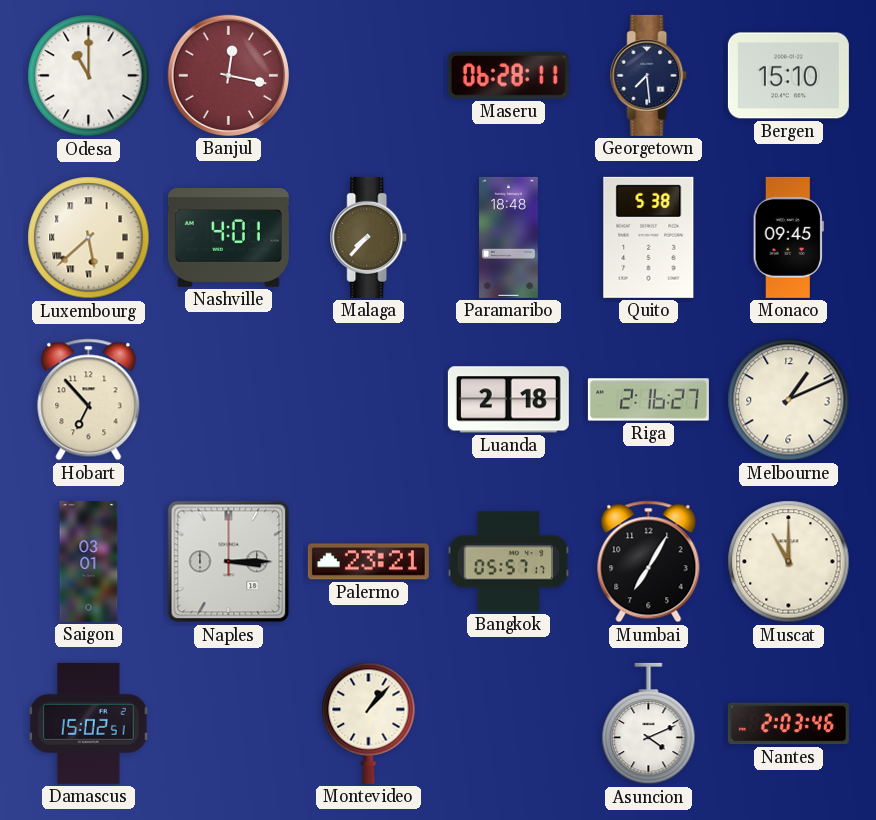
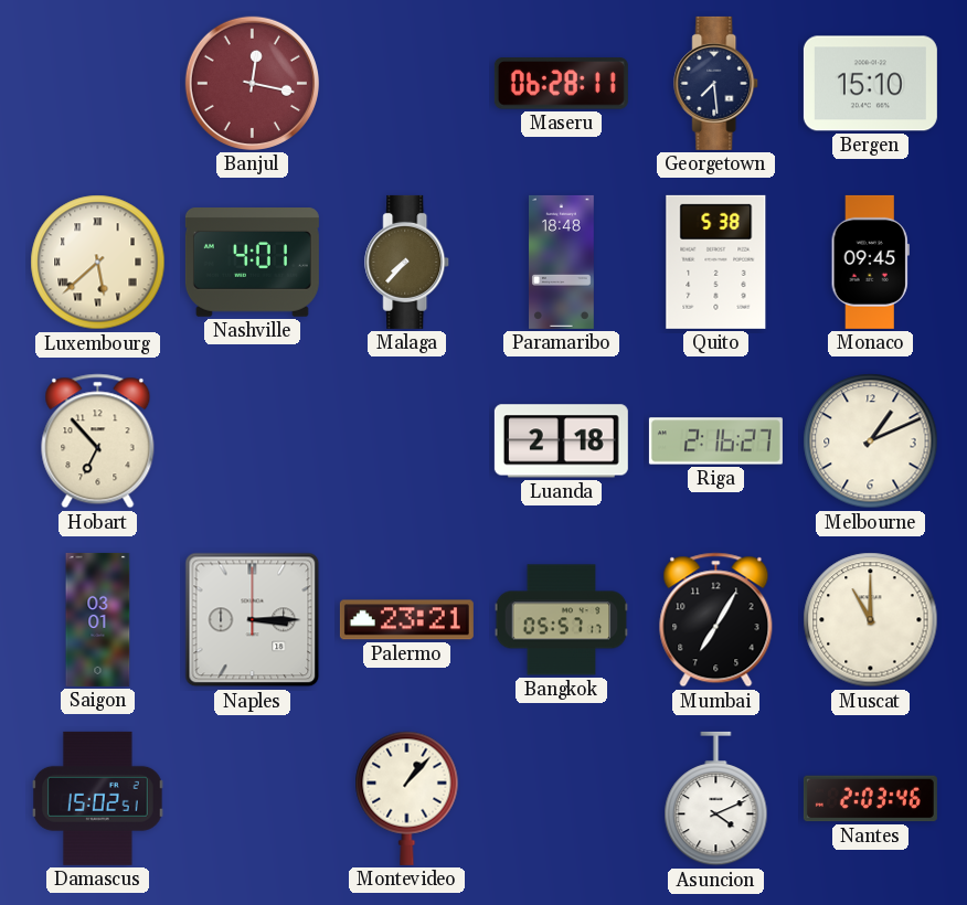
Odesa: 11:00 -> none
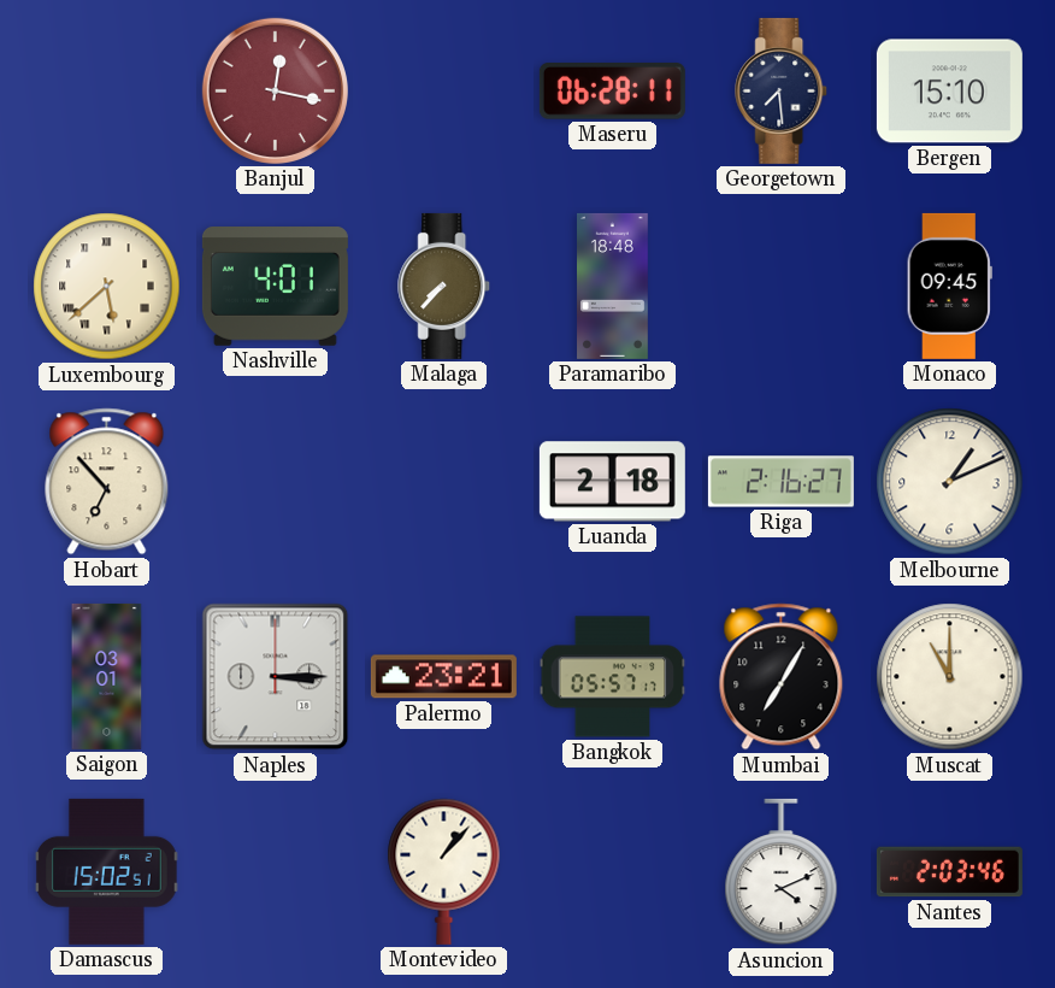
Quito: 5:38 -> none
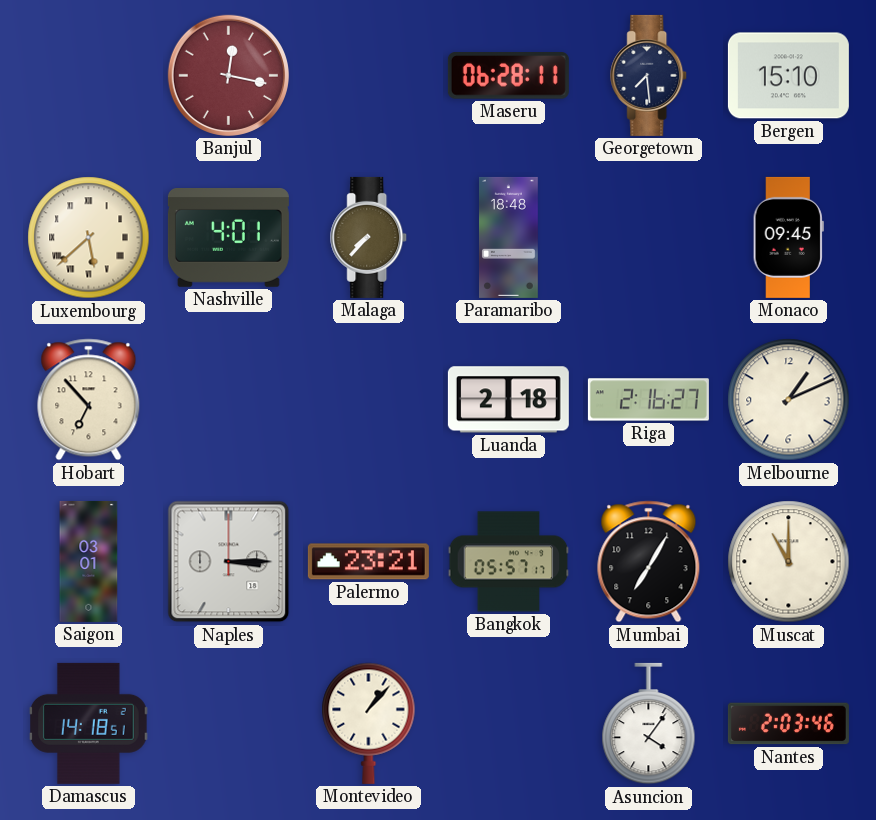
Damascus: 15:02 -> 14:18
Asuncion: 4:11 -> 4:06
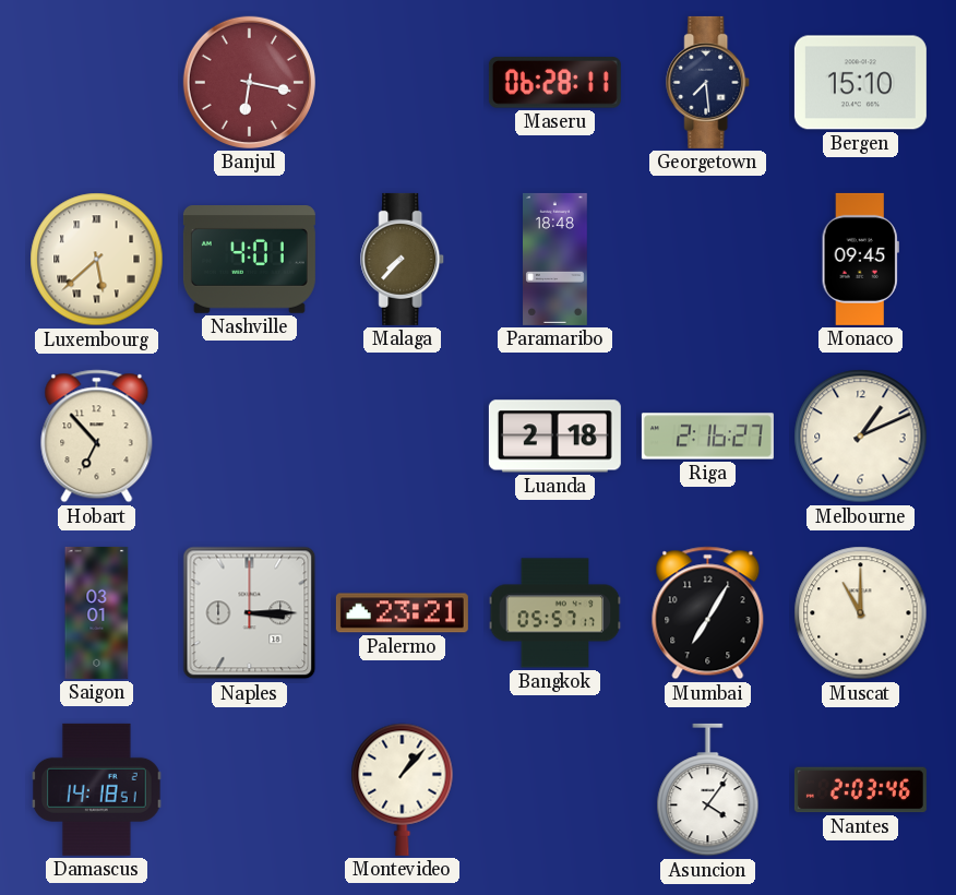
Banjul: 12:17 -> 6:17
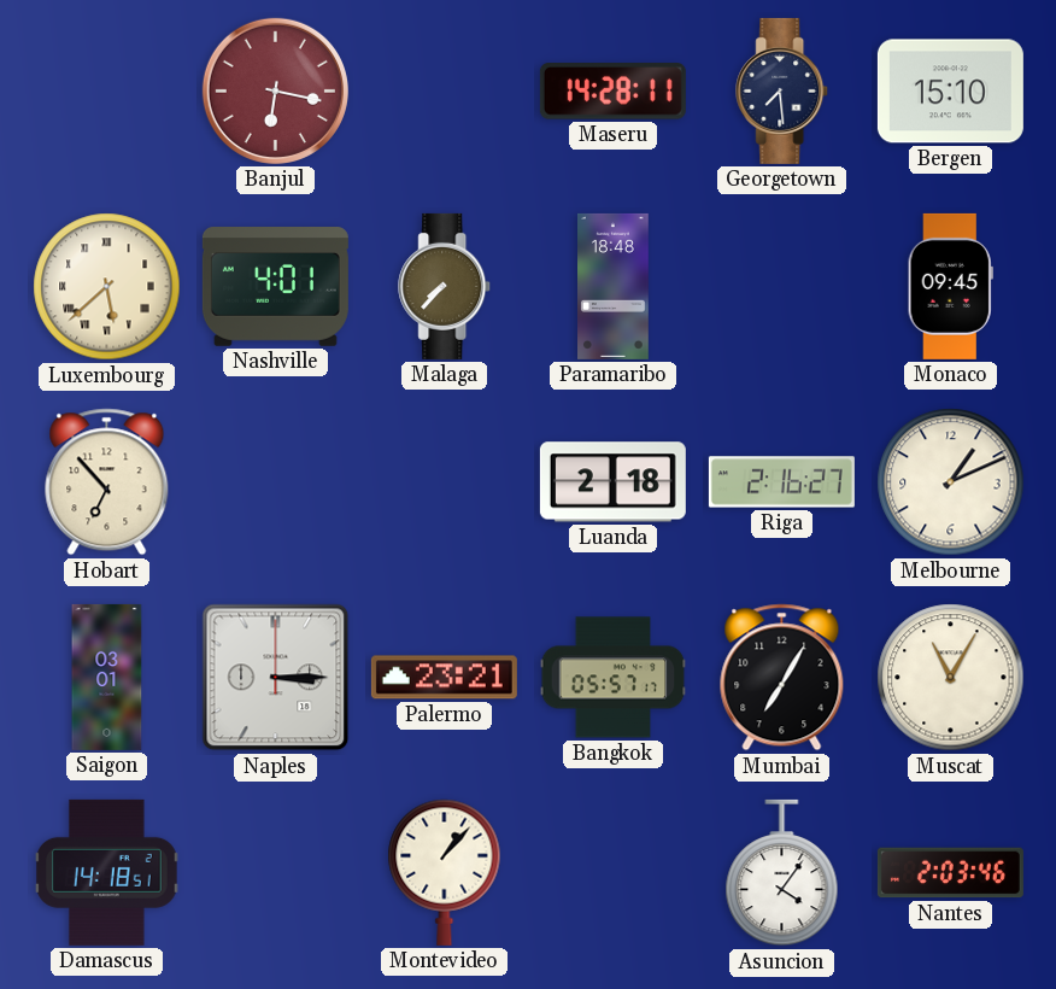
Maseru: 06:28 -> 14:28
Muscat: 11:00 -> 11:05
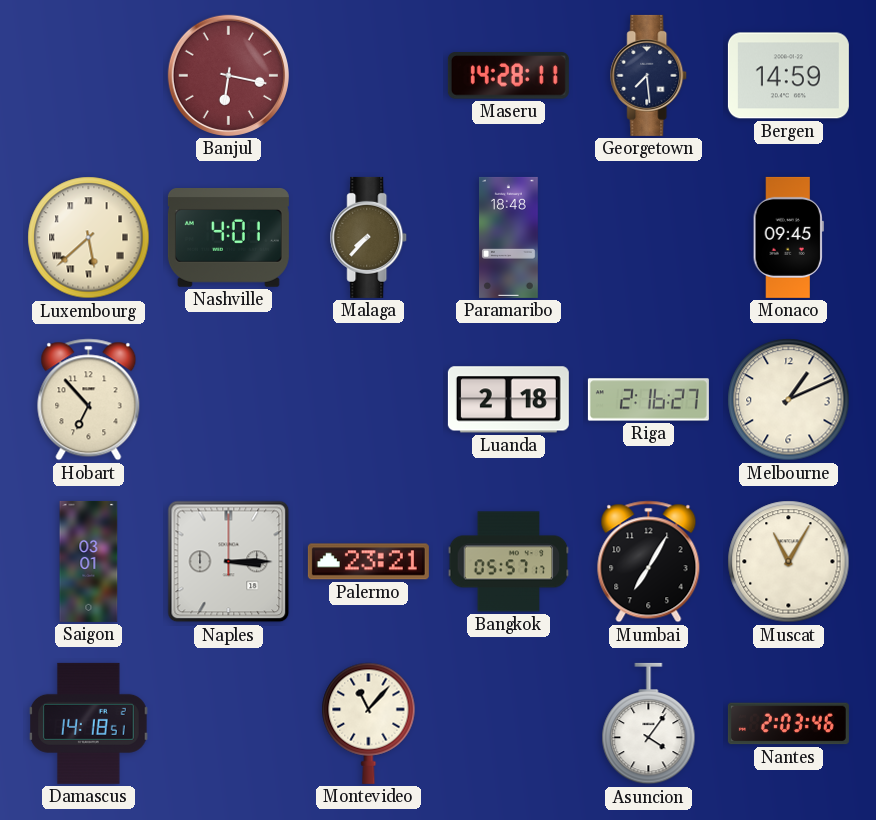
Bergen: 15:10 -> 14:59
Montevideo: 1:07 -> 11:07
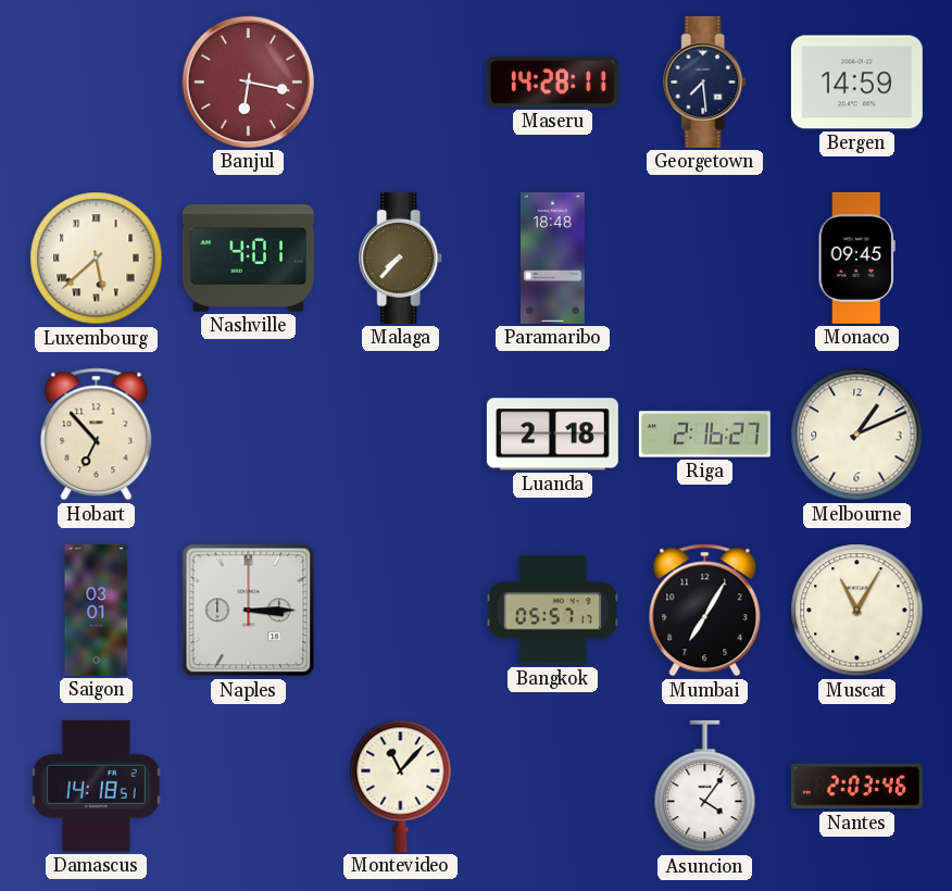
Palermo: 23:21 -> none
